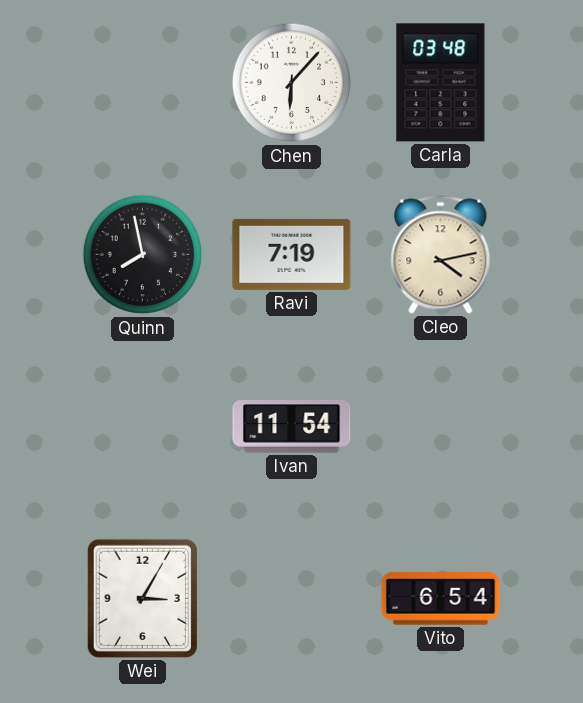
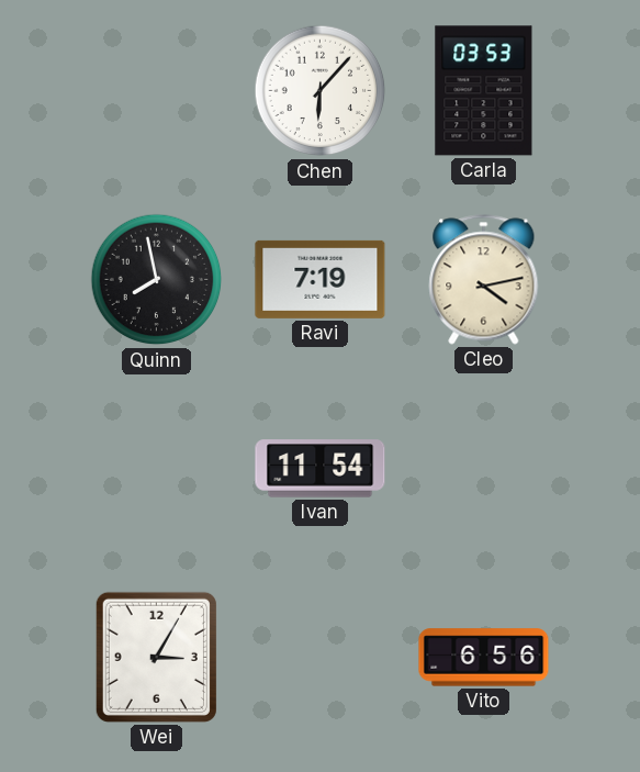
Carla: 03:48 -> 03:53
Vito: 6:54 -> 6:56
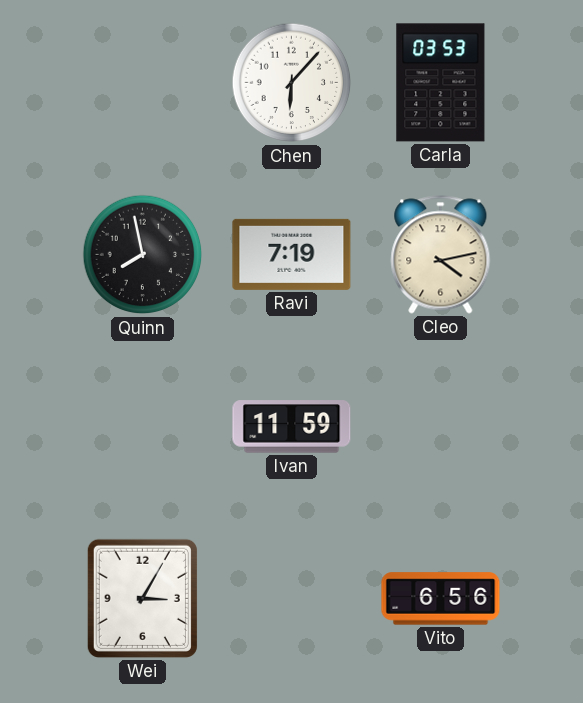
Ivan: 11:54 -> 11:59
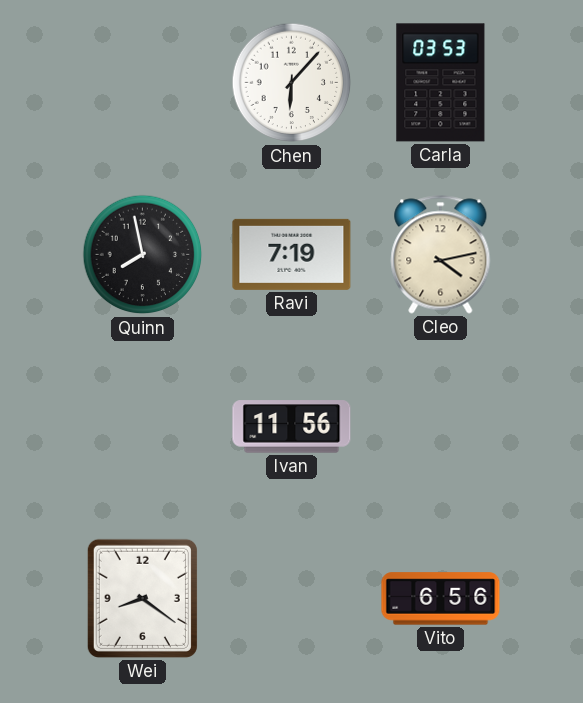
Ivan: 11:59 -> 11:56
Wei: 3:05 -> 8:21
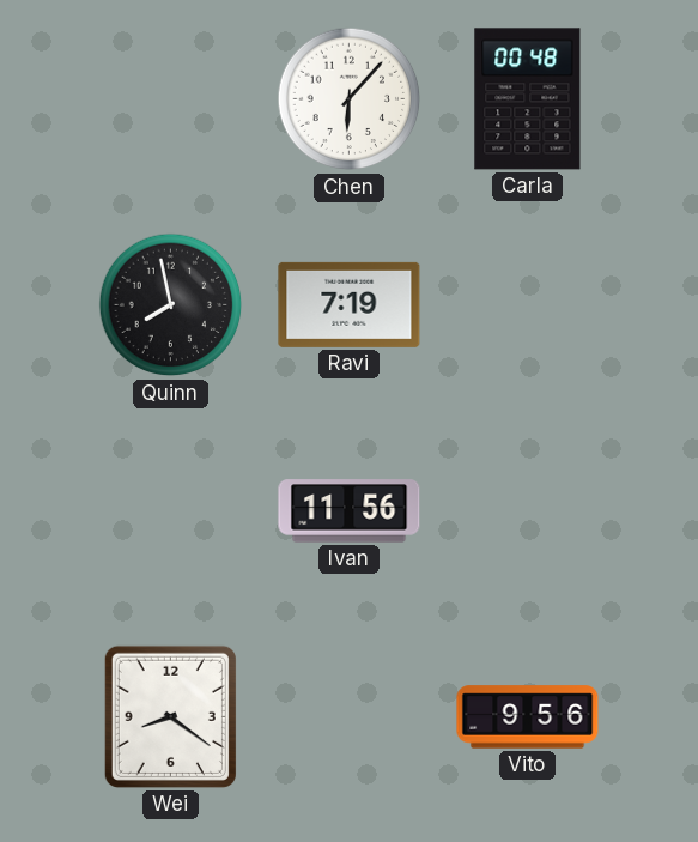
Carla: 03:53 -> 00:48
Cleo: 4:13 -> none
Vito: 6:56 -> 9:56
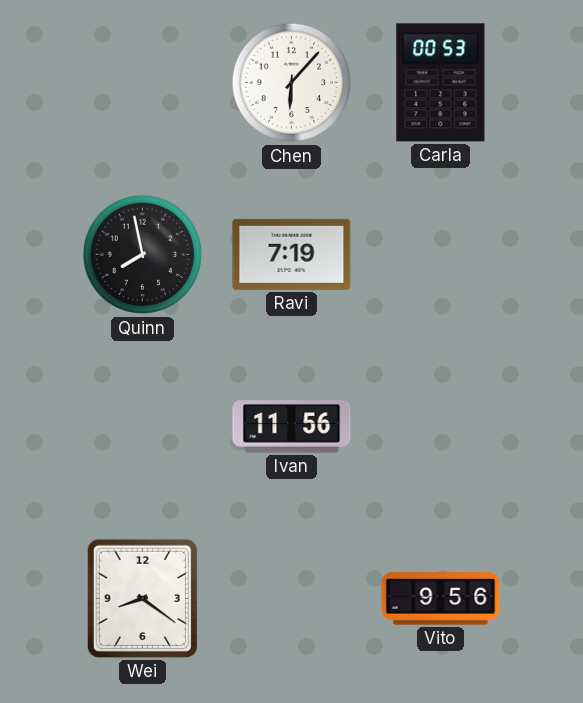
Carla: 00:48 -> 00:53
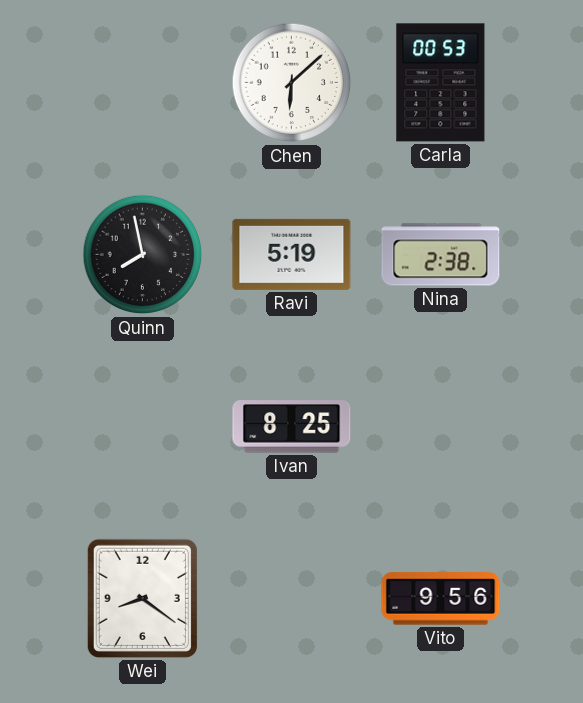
Chen: 6:07 -> 6:08
Ravi: 7:19 -> 5:19
Nina: none -> 2:38
Ivan: 11:56 -> 8:25
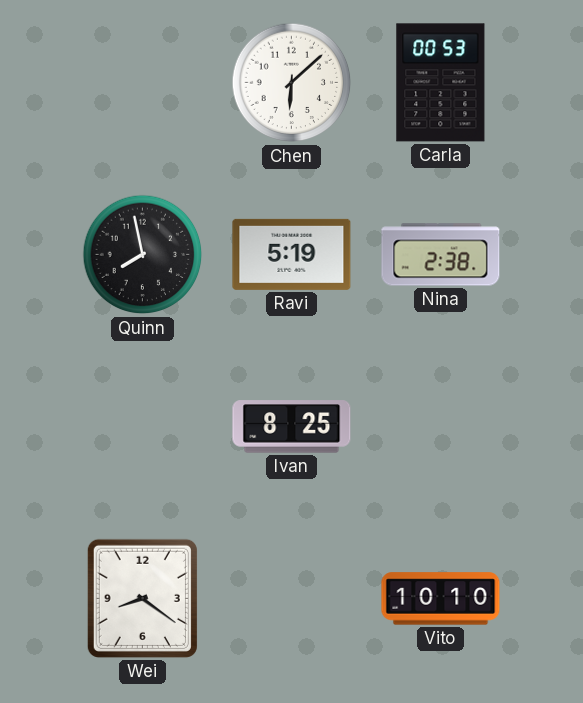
Vito: 9:56 -> 10:10
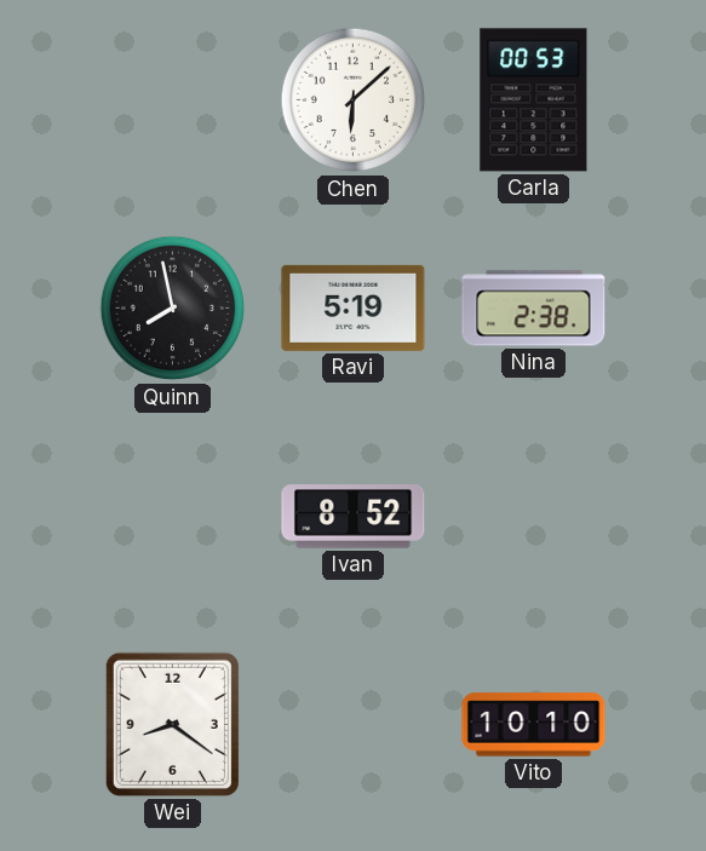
Ivan: 8:25 -> 8:52
